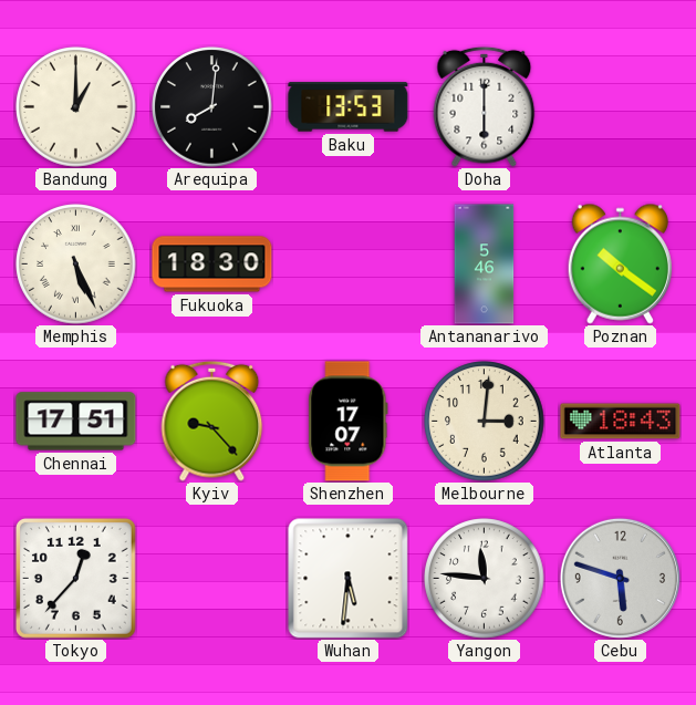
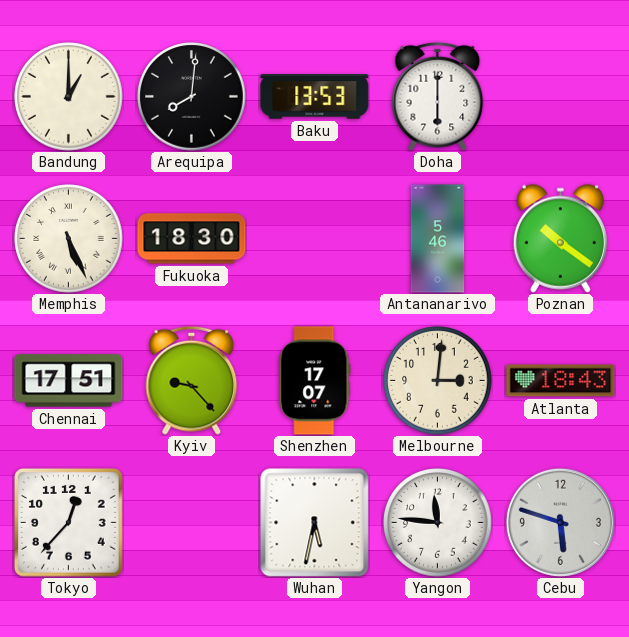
Wuhan: 5:31 -> 5:32
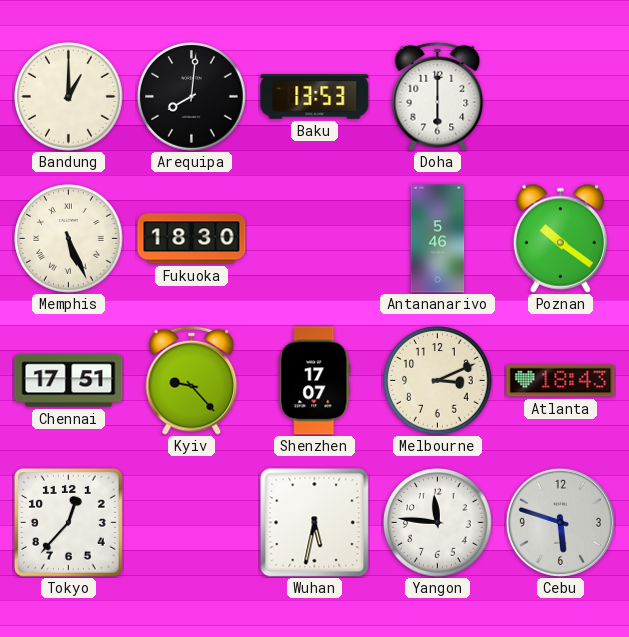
Melbourne: 3:01 -> 3:11
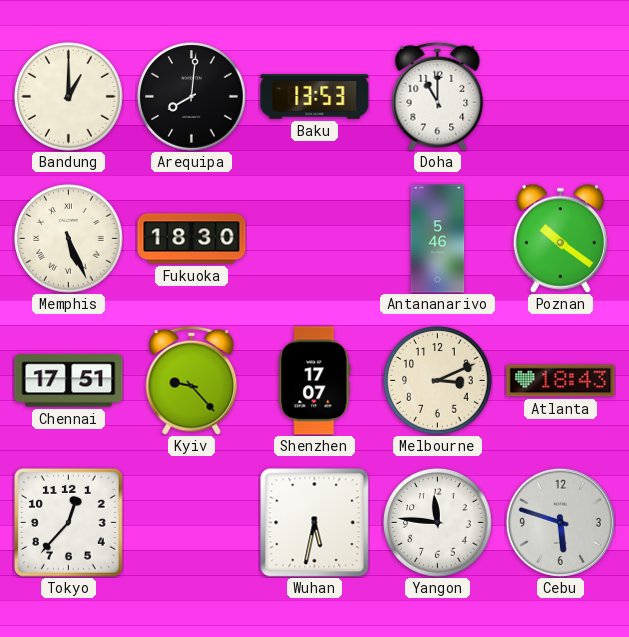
Doha: 6:00 -> 11:00
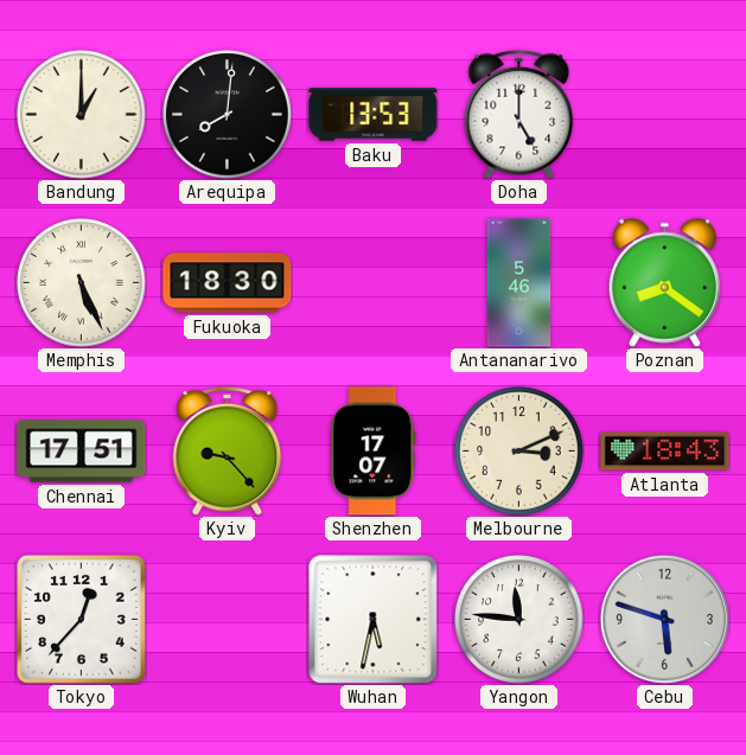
Doha: 11:00 -> 5:00
Poznan: 10:21 -> 8:21
